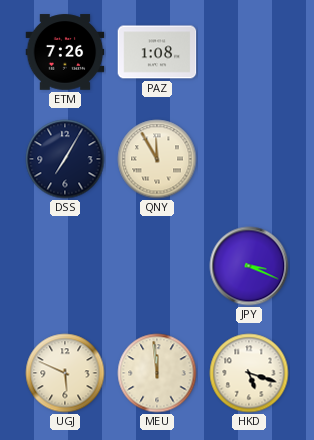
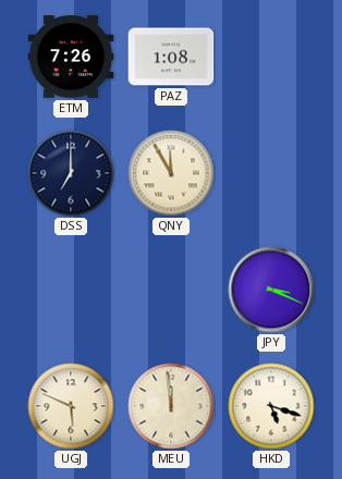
DSS: 7:05 -> 7:00
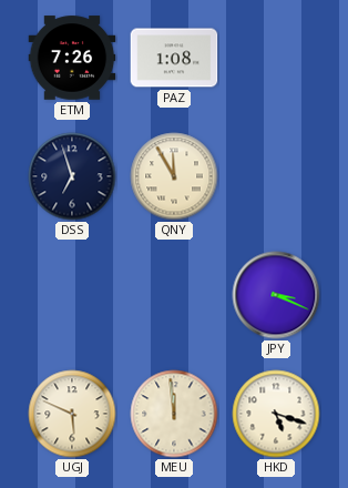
DSS: 7:00 -> 6:57
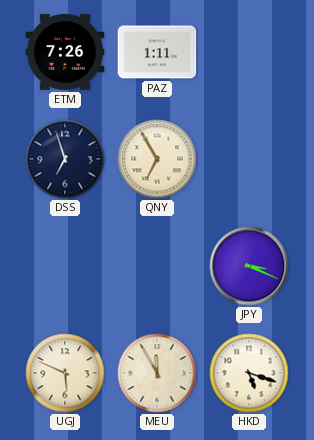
PAZ: 1:08 -> 1:11
QNY: 11:55 -> 6:55
MEU: 11:59 -> 11:55
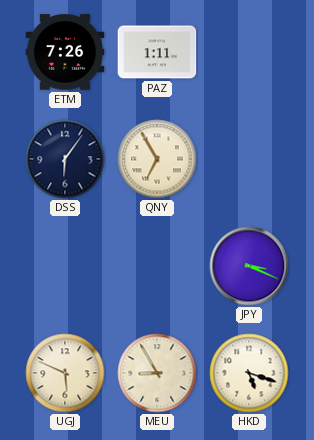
DSS: 6:57 -> 6:06
MEU: 11:55 -> 8:55
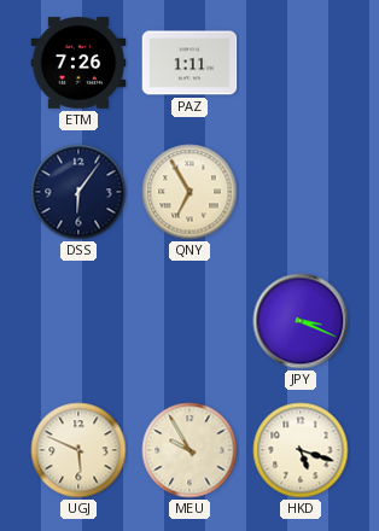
MEU: 8:55 -> 9:55
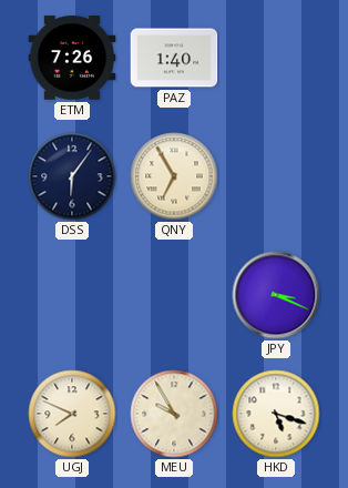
PAZ: 1:11 -> 1:40
UGJ: 5:49 -> 7:49
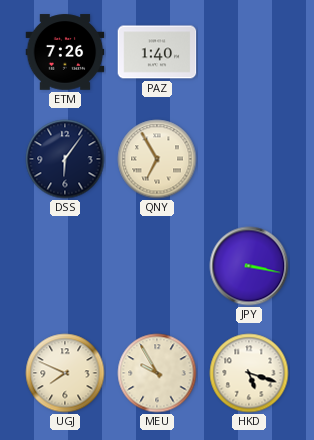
JPY: 3:19 -> 3:17
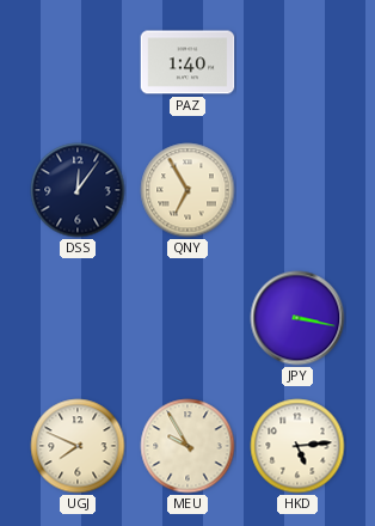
ETM: 7:26 -> none
DSS: 6:06 -> 12:06
HKD: 5:18 -> 5:14
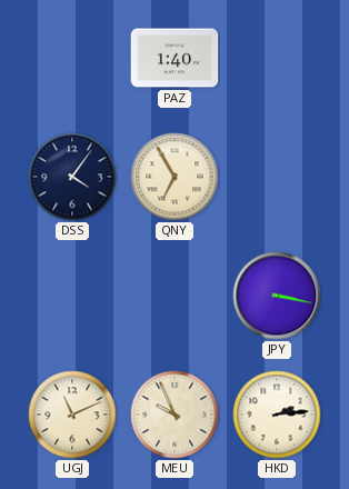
DSS: 12:06 -> 4:06
UGJ: 7:49 -> 11:11
MEU: 9:55 -> 9:56
HKD: 5:14 -> 2:14
